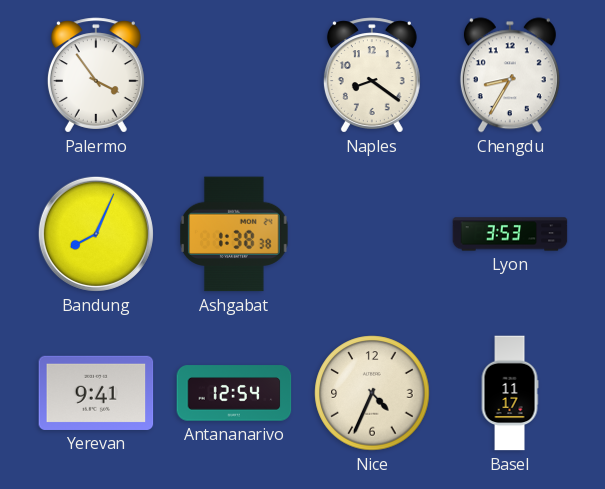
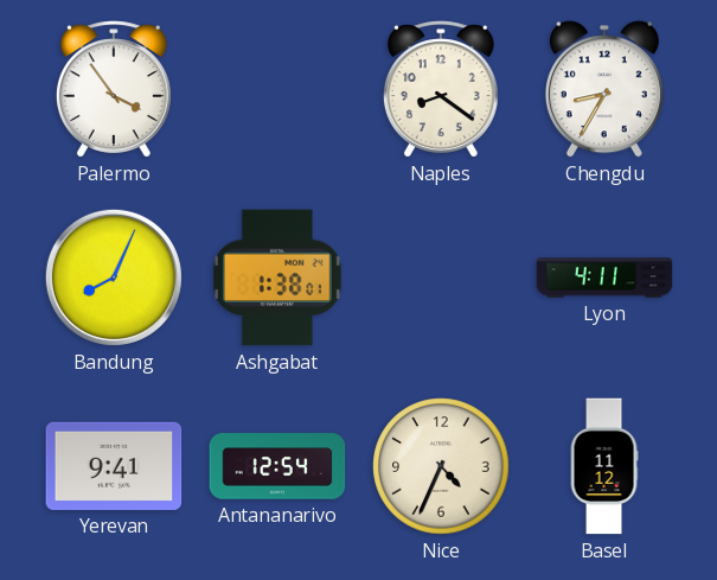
Ashgabat: 1:38:38 -> 1:38:01
Lyon: 3:53 -> 4:11
Basel: 11:17 -> 11:12
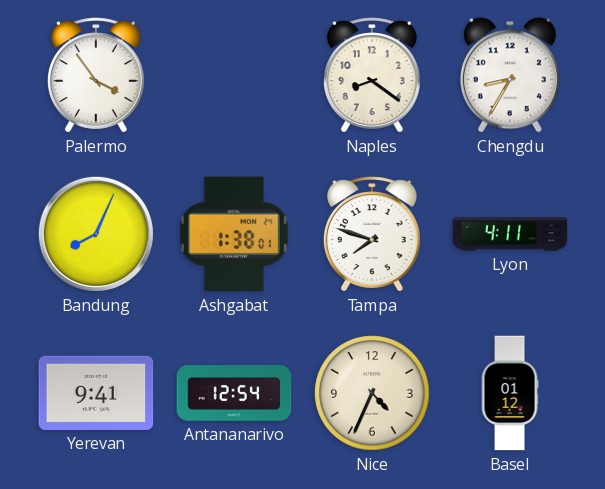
Tampa: none -> 7:48
Basel: 11:12 -> 01:12
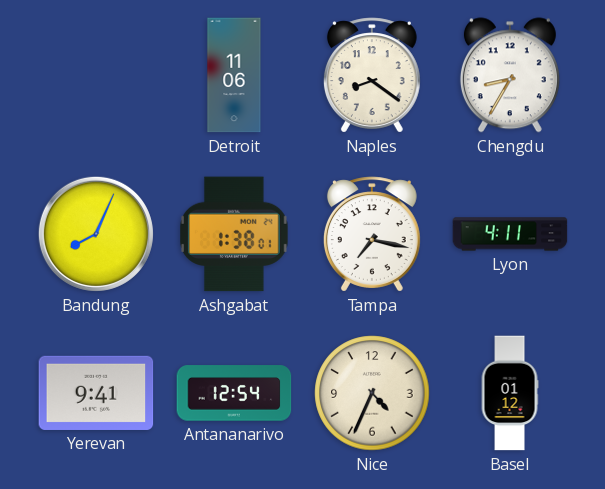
Palermo: 3:54 -> none
Detroit: none -> 11:06
Tampa: 7:48 -> 7:17
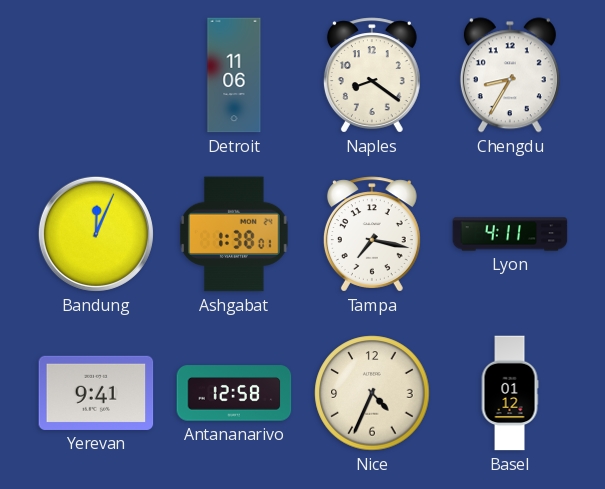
Bandung: 8:04 -> 12:04
Antananarivo: 12:54 -> 12:58
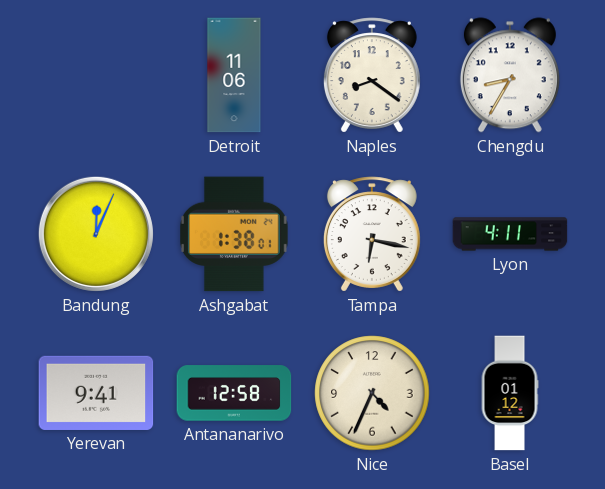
Tampa: 7:17 -> 6:17
